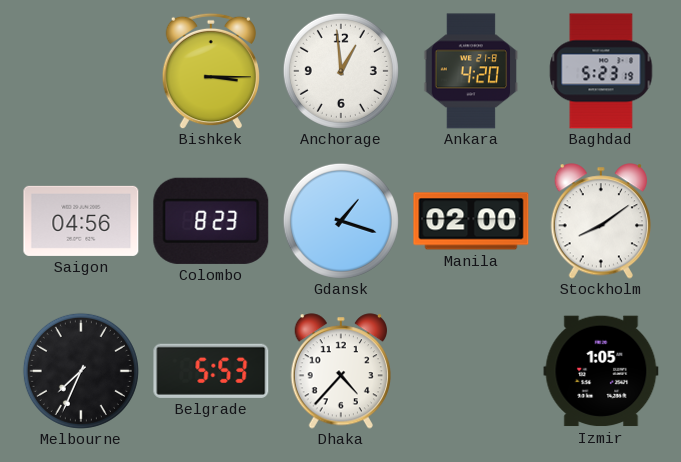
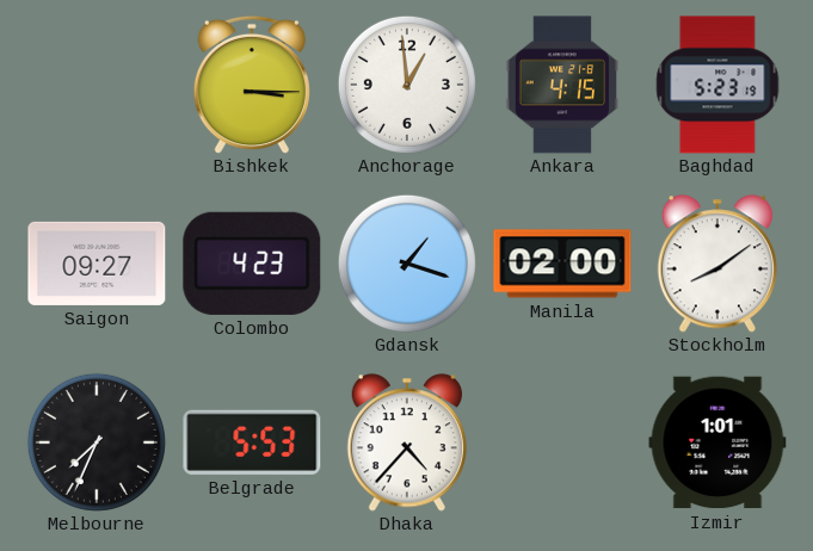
Ankara: 4:20 -> 4:15
Saigon: 04:56 -> 09:27
Colombo: 8:23 -> 4:23
Izmir: 1:05 -> 1:01
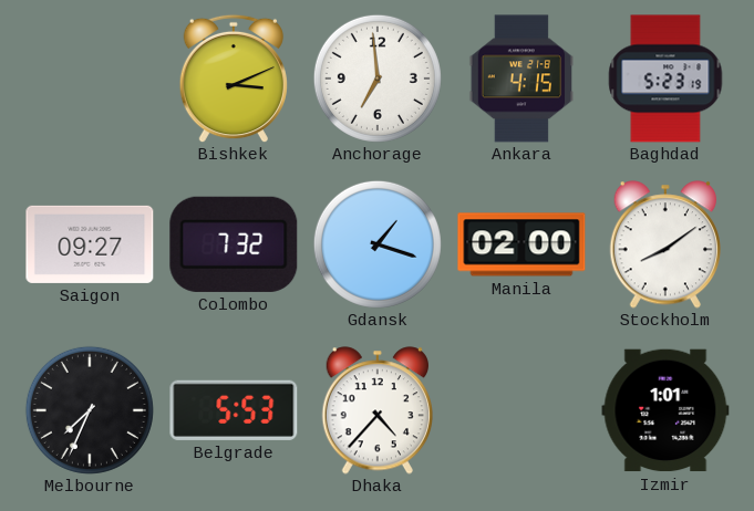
Bishkek: 3:15 -> 3:11
Anchorage: 12:59 -> 6:59
Colombo: 4:23 -> 7:32
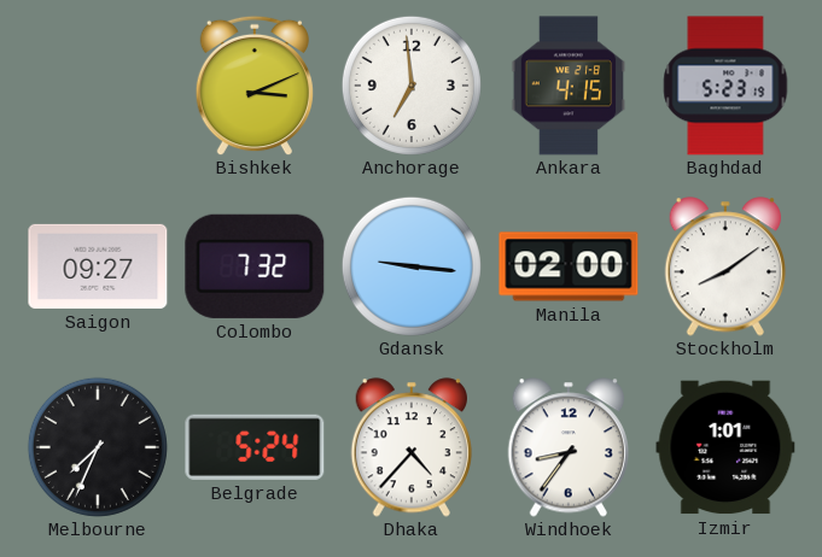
Gdansk: 1:18 -> 9:16
Belgrade: 5:53 -> 5:24
Windhoek: none -> 8:36
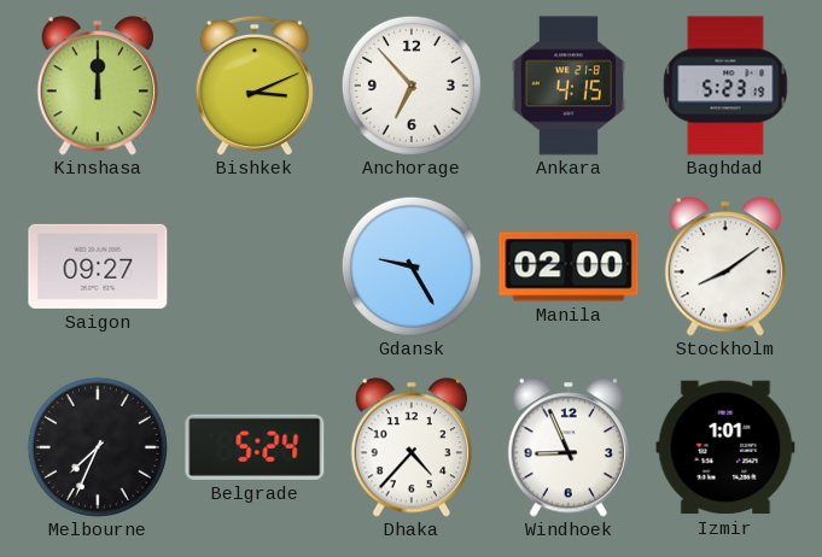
Kinshasa: none -> 12:00
Anchorage: 6:59 -> 6:53
Colombo: 7:32 -> none
Gdansk: 9:16 -> 9:25
Windhoek: 8:36 -> 8:56
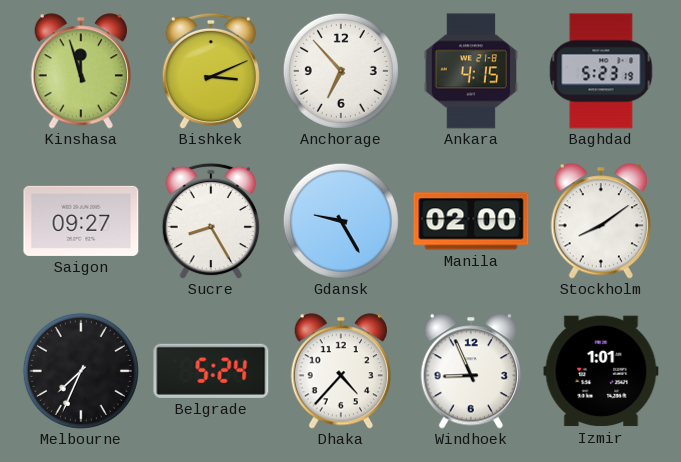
Kinshasa: 12:00 -> 11:57
Sucre: none -> 8:25
